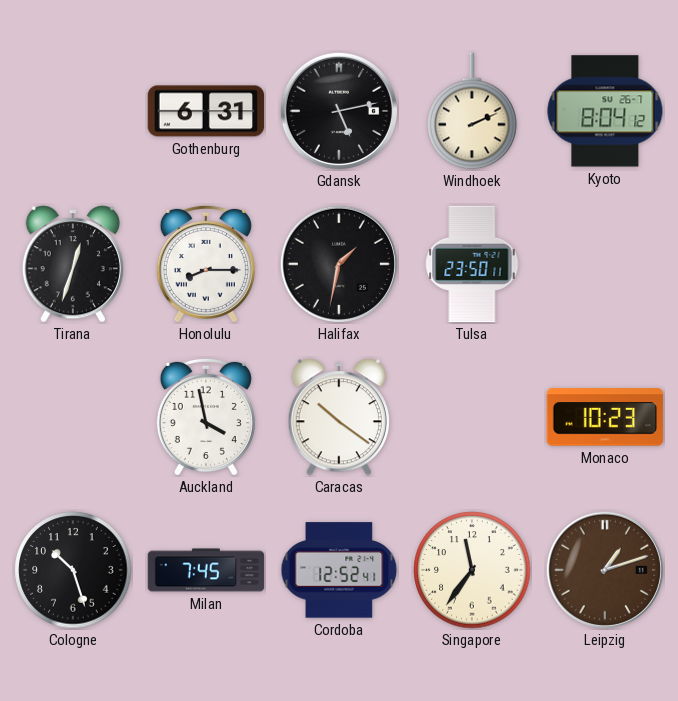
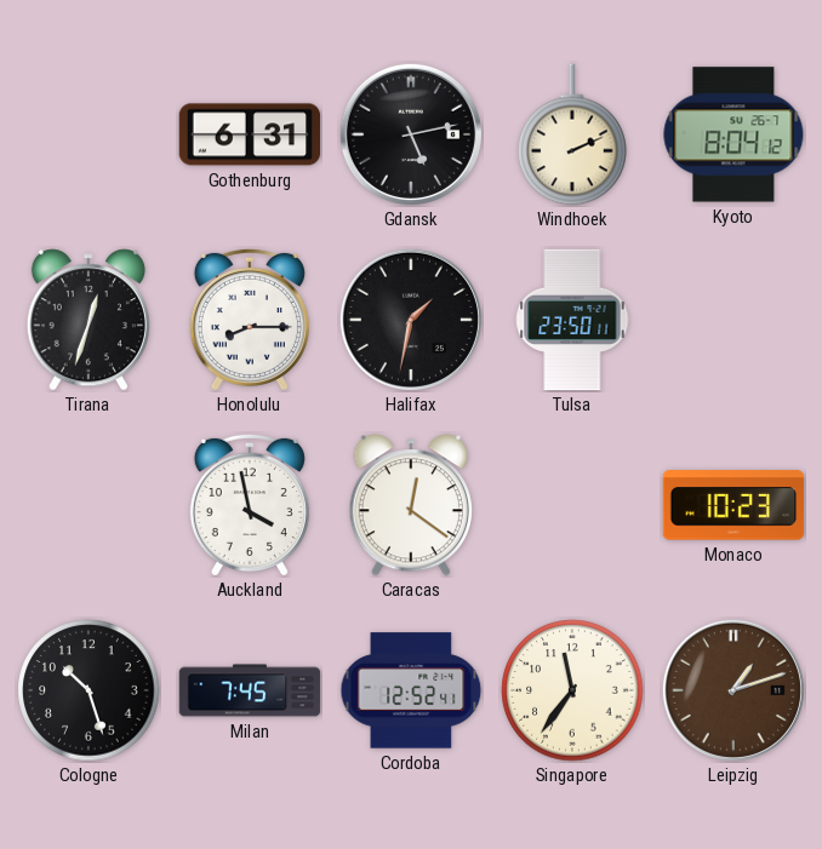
Caracas: 10:21 -> 12:21
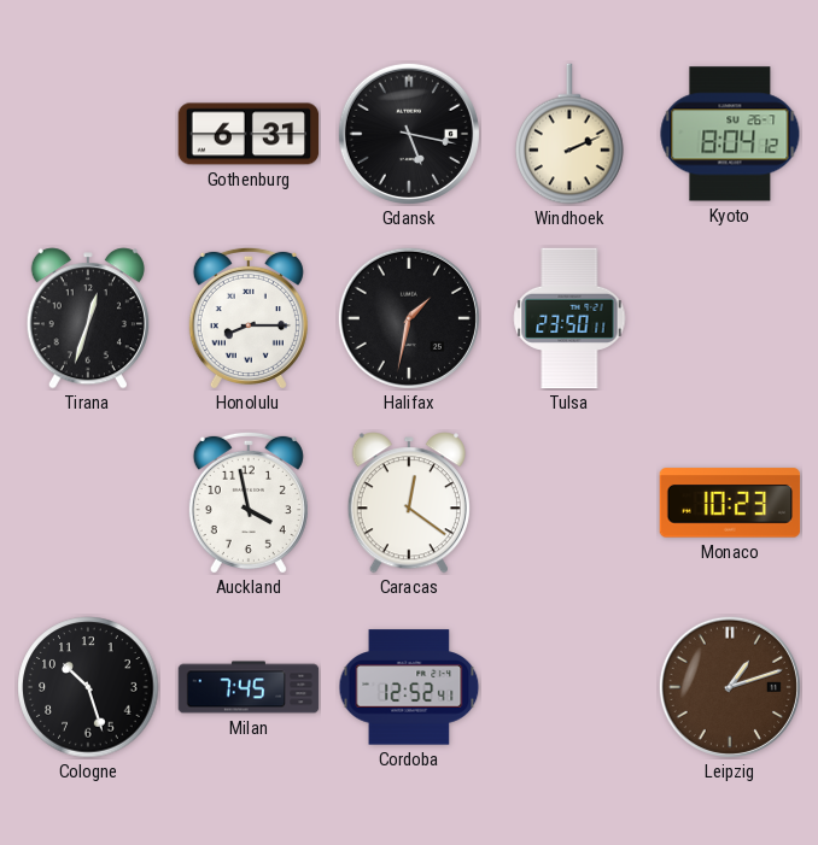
Gdansk: 5:13 -> 5:17
Singapore: 11:36 -> none
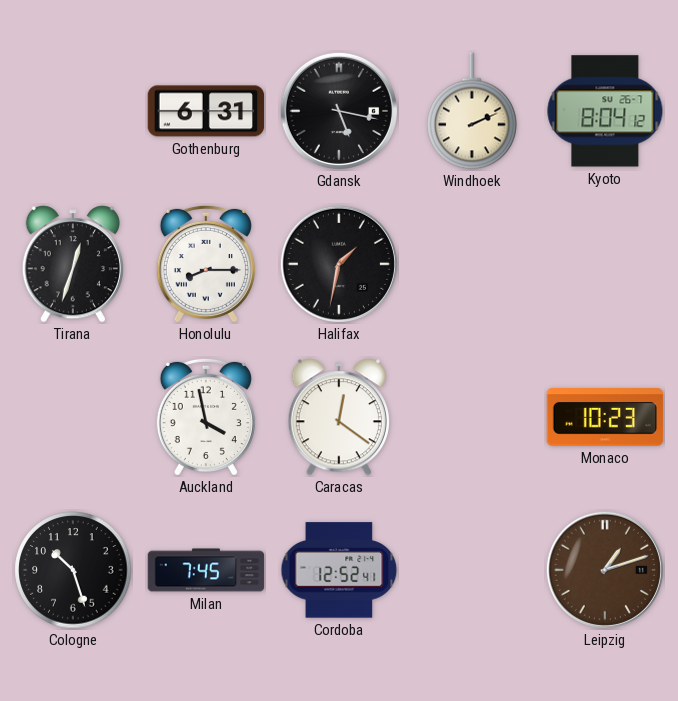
Tulsa: 23:50 -> none
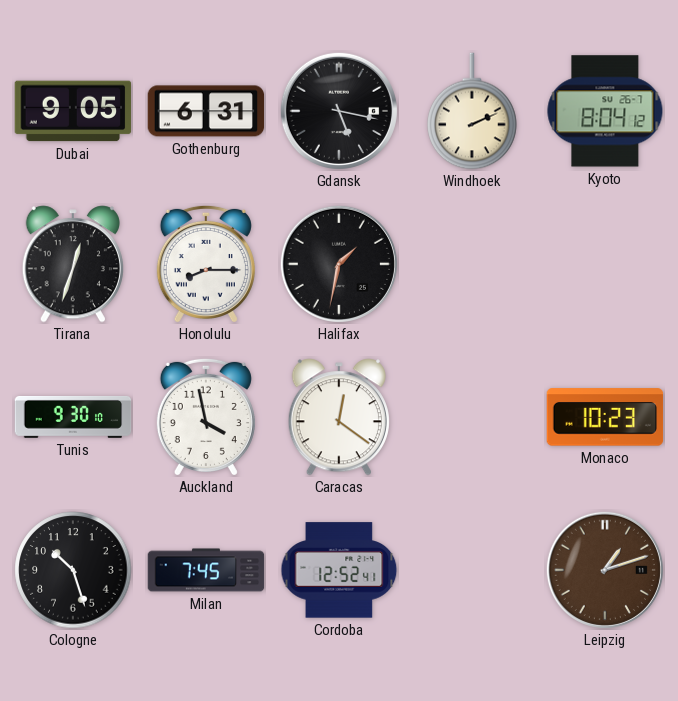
Dubai: none -> 9:05
Tunis: none -> 9:30
